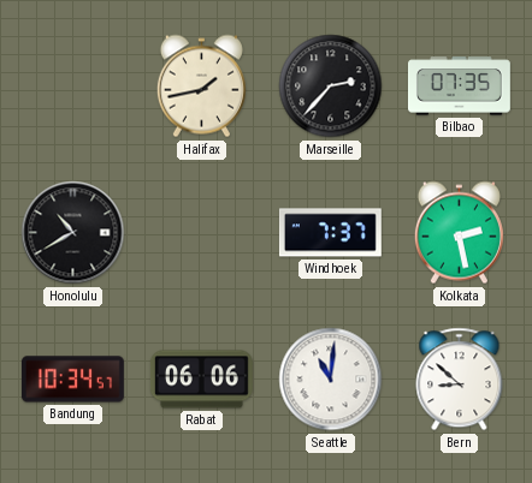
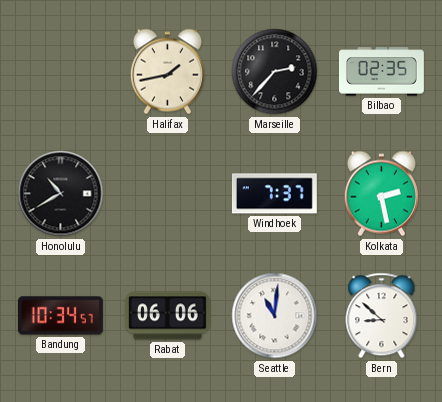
Bilbao: 07:35 -> 02:35
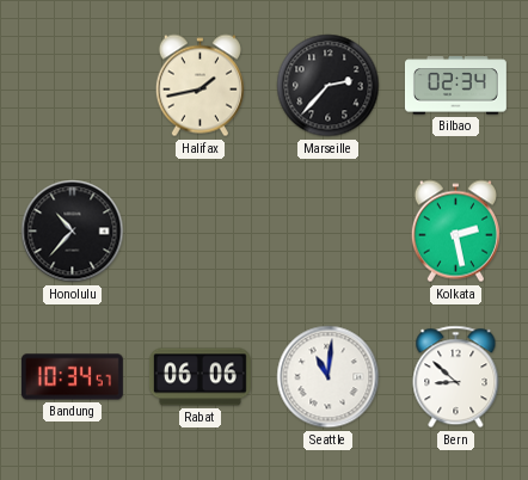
Bilbao: 02:35 -> 02:34
Honolulu: 10:40 -> 10:37
Windhoek: 7:37 -> none
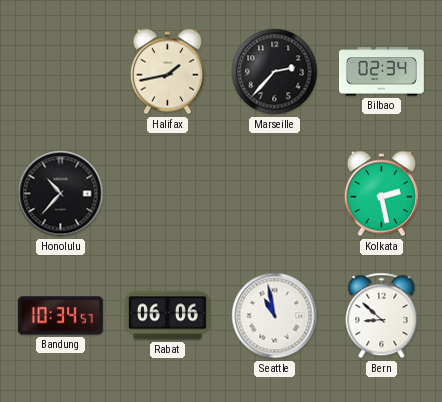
Seattle: 11:01 -> 10:58
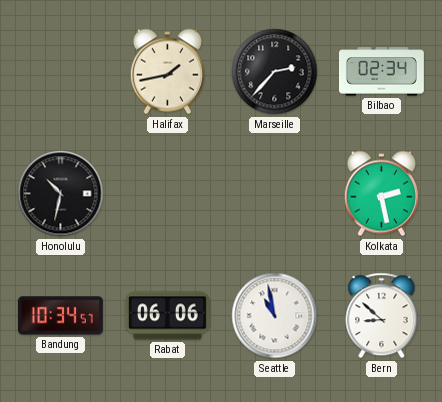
Honolulu: 10:37 -> 10:32
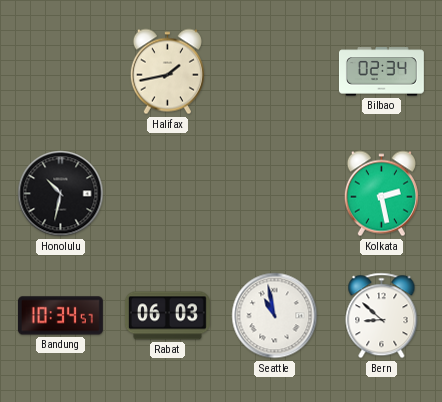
Marseille: 2:37 -> none
Rabat: 06:06 -> 06:03
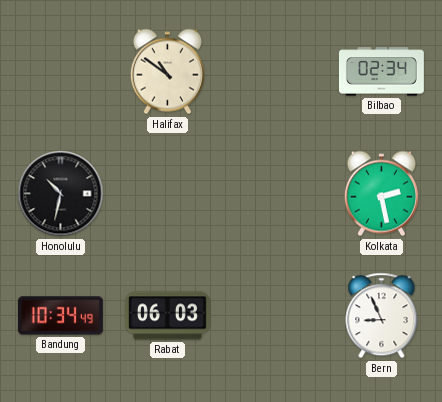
Halifax: 1:43 -> 10:51
Bandung: 10:34:57 -> 10:34:49
Seattle: 10:58 -> none
Bern: 8:52 -> 8:56
